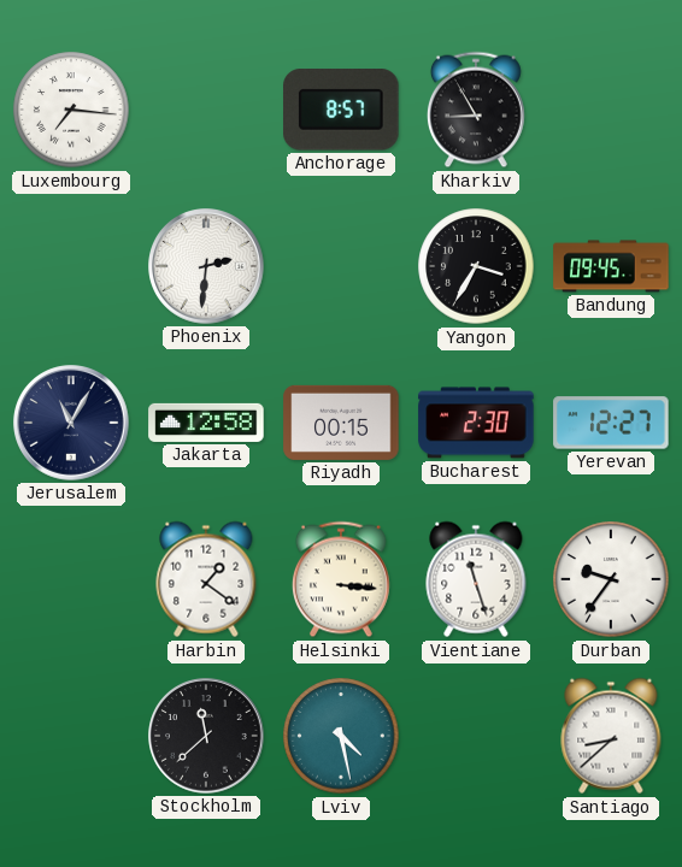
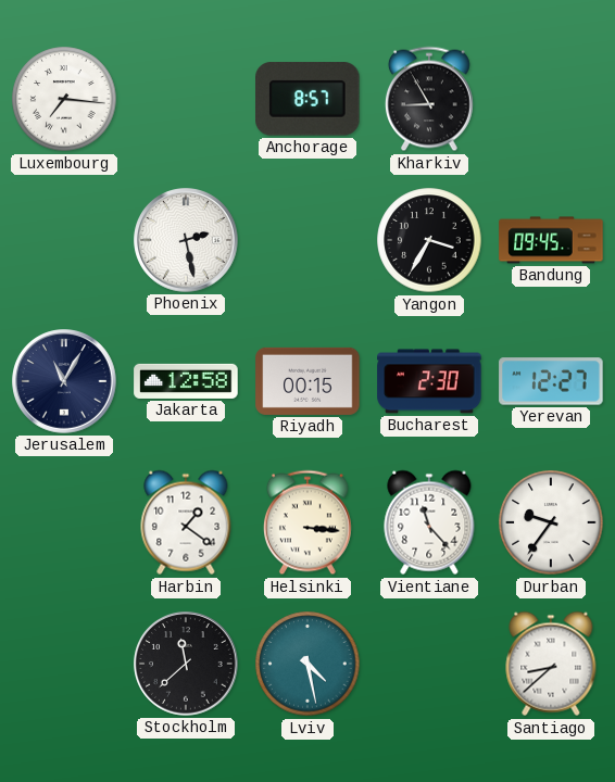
Phoenix: 2:31 -> 2:28
Vientiane: 11:27 -> 11:23
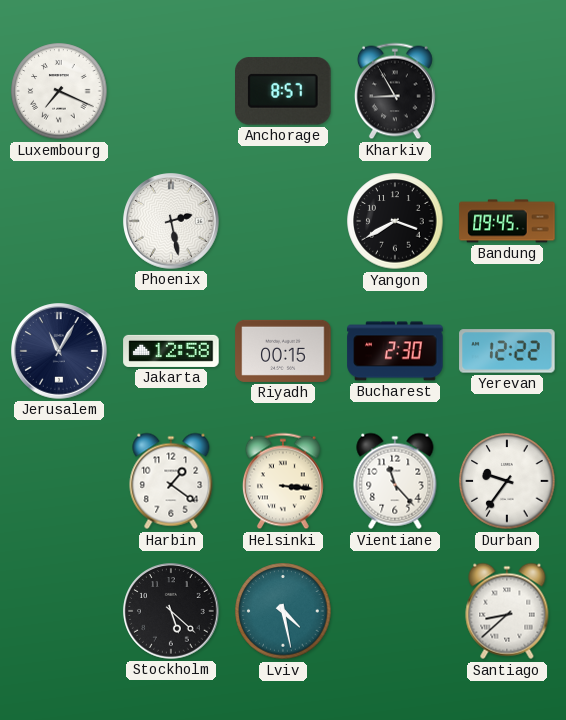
Luxembourg: 7:16 -> 7:19
Yangon: 3:35 -> 3:40
Yerevan: 12:27 -> 12:22
Stockholm: 11:38 -> 5:22
